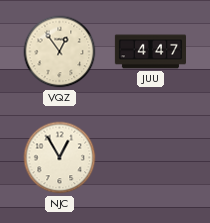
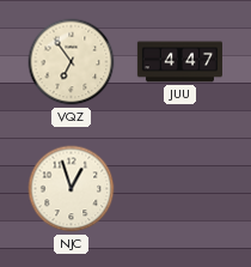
VQZ: 12:54 -> 6:54
NJC: 12:55 -> 12:57
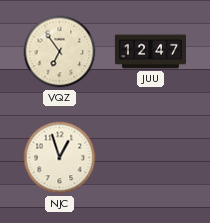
JUU: 4:47 -> 12:47
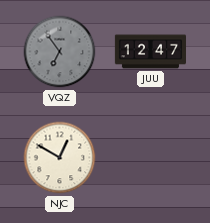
VQZ dial: cream -> grey
NJC: 12:57 -> 12:50
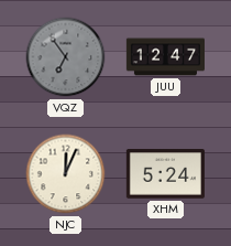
NJC: 12:50 -> 12:04
XHM: none -> 5:24
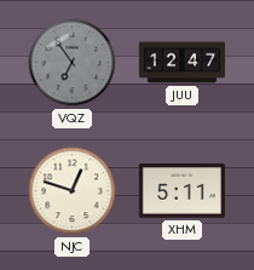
NJC: 12:04 -> 12:48
XHM: 5:24 -> 5:11
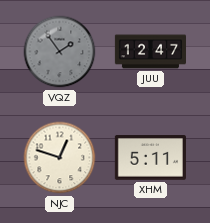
VQZ: 6:54 -> 1:54
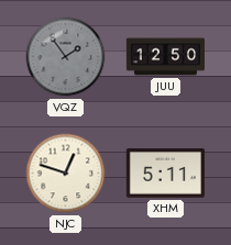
JUU: 12:47 -> 12:50
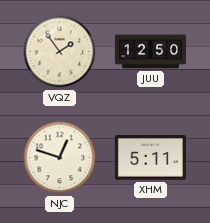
VQZ dial: grey -> cream
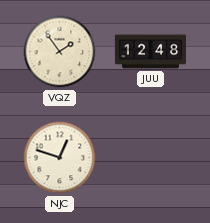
JUU: 12:50 -> 12:48
XHM: 5:11 -> none
